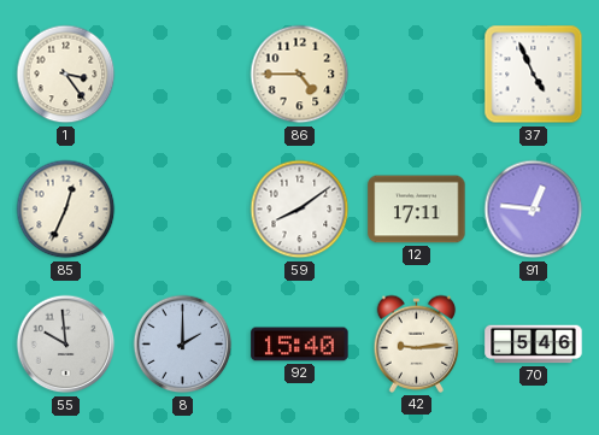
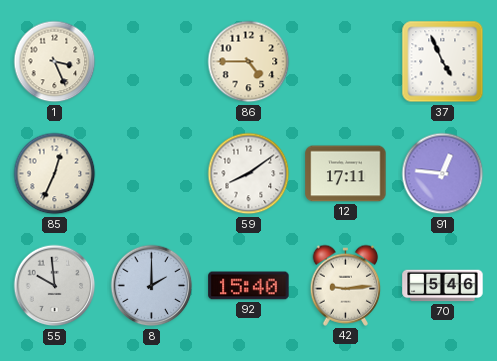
1: 3:24 -> 3:26
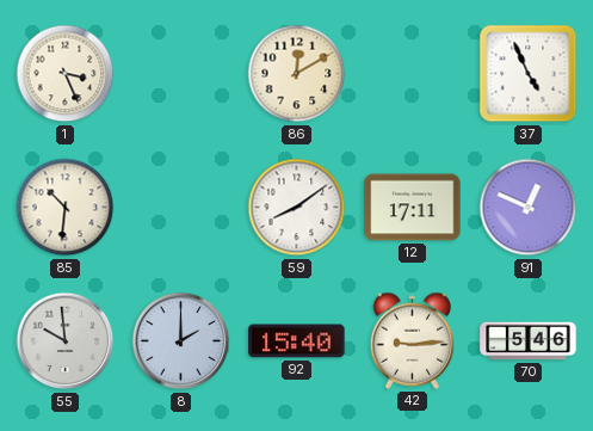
86: 4:45 -> 12:10
85: 12:34 -> 10:31
91: 12:46 -> 12:49
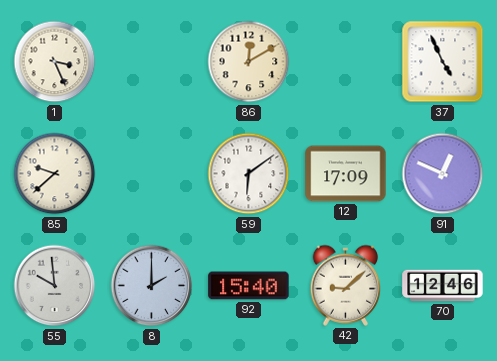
85: 10:31 -> 9:38
59: 8:09 -> 6:09
12: 17:11 -> 17:09
42: 9:14 -> 9:08
70: 5:46 -> 12:46
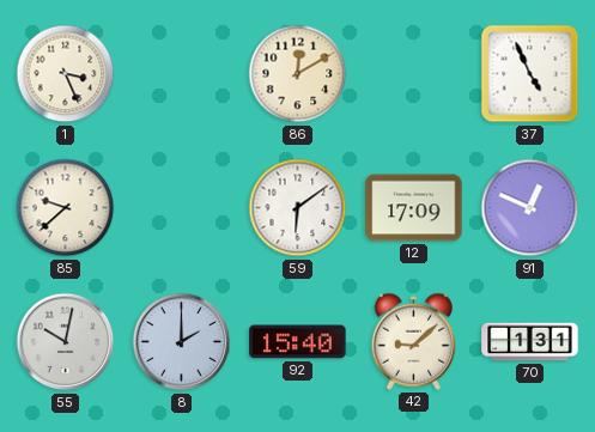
55: 9:59 -> 10:02
70: 12:46 -> 1:31
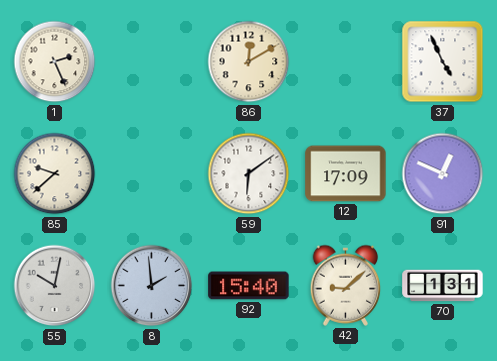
1: 3:26 -> 2:26
8: 2:00 -> 1:59
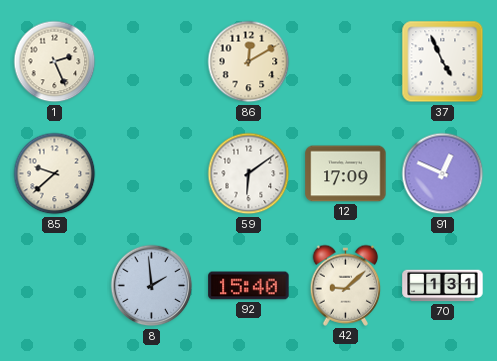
55: 10:02 -> none
